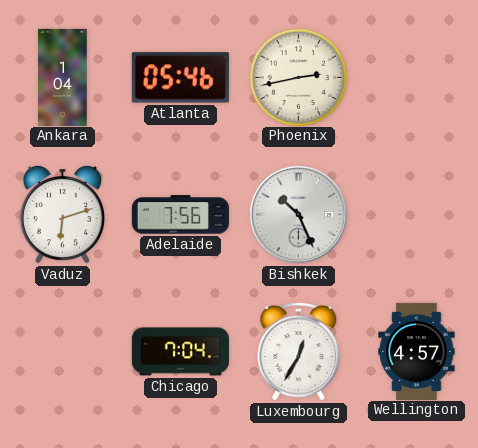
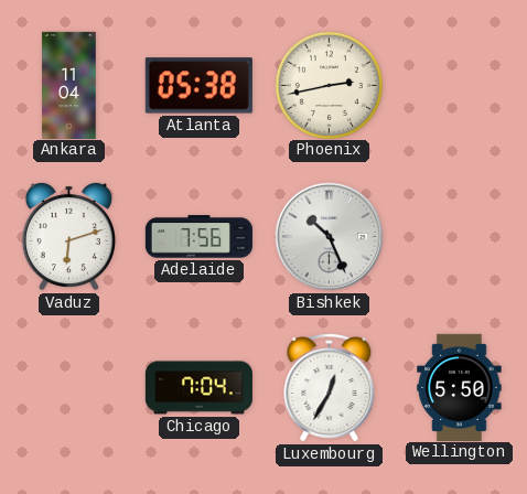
Ankara: 1:04 -> 11:04
Atlanta: 05:46 -> 05:38
Wellington: 4:57 -> 5:50
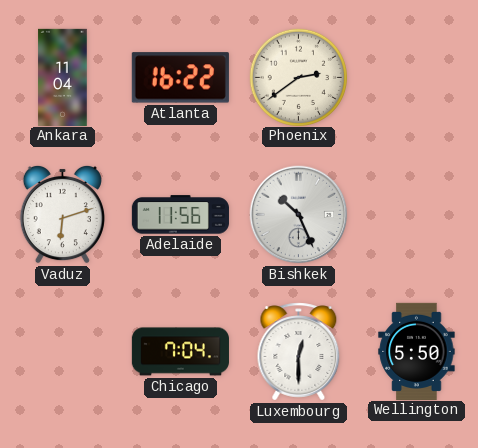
Atlanta: 05:38 -> 16:22
Phoenix: 2:43 -> 2:39
Adelaide: 7:56 -> 11:56
Luxembourg: 12:35 -> 12:30
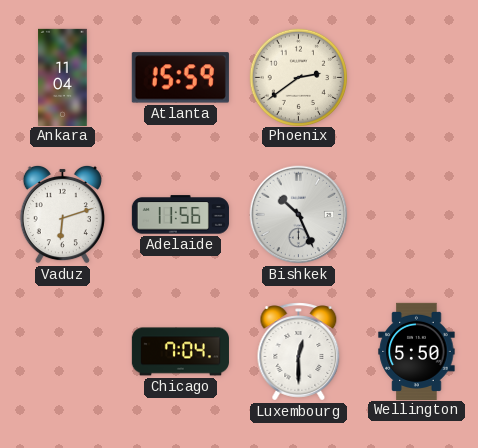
Atlanta: 16:22 -> 15:59
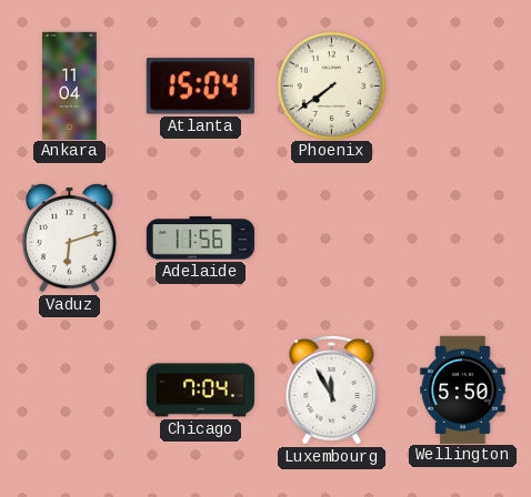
Atlanta: 15:59 -> 15:04
Phoenix: 2:39 -> 7:39
Bishkek: 10:26 -> none
Luxembourg: 12:30 -> 11:55
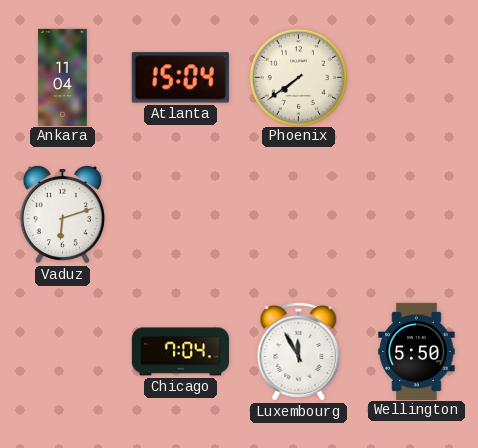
Adelaide: 11:56 -> none
